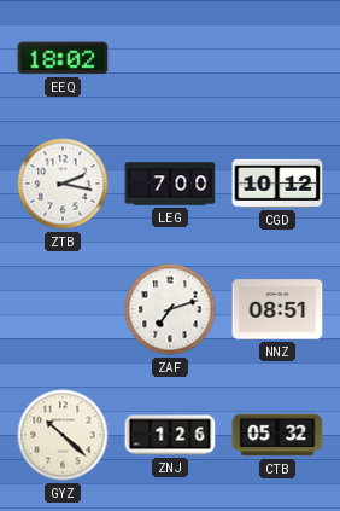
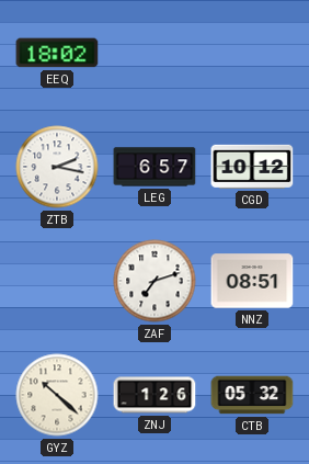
LEG: 7:00 -> 6:57
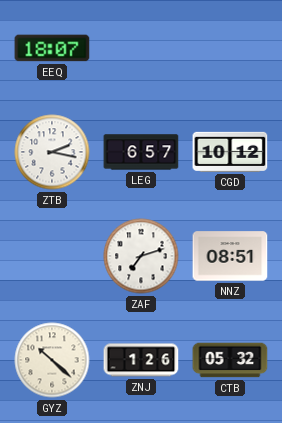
EEQ: 18:02 -> 18:07
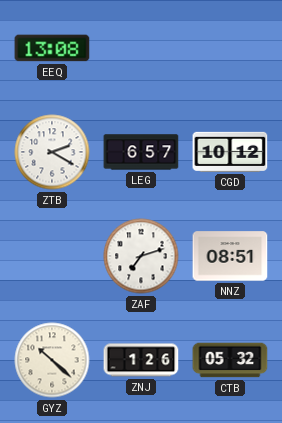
EEQ: 18:07 -> 13:08
ZTB: 2:17 -> 2:20
